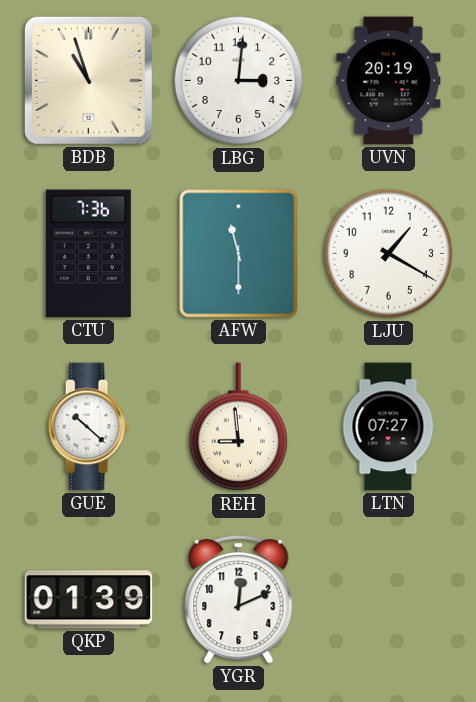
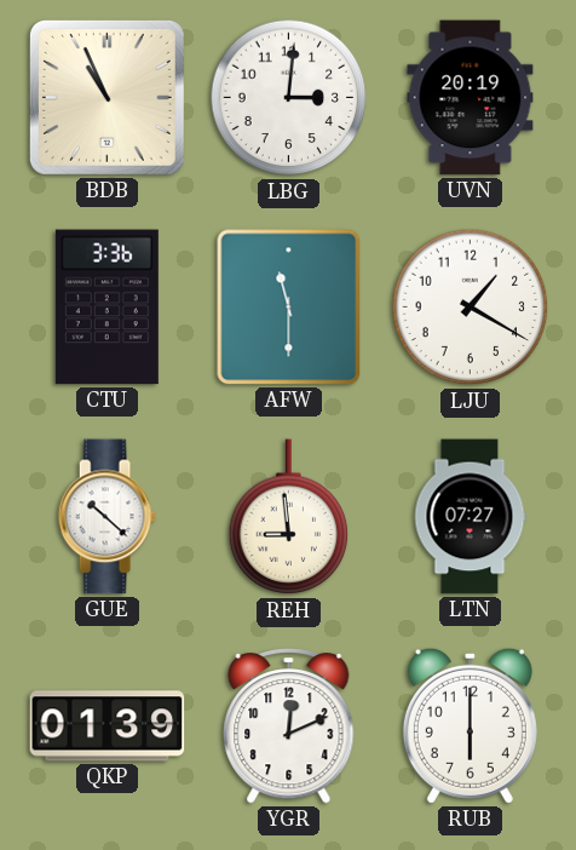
BDB: 10:57 -> 10:56
CTU: 7:36 -> 3:36
RUB: none -> 6:00
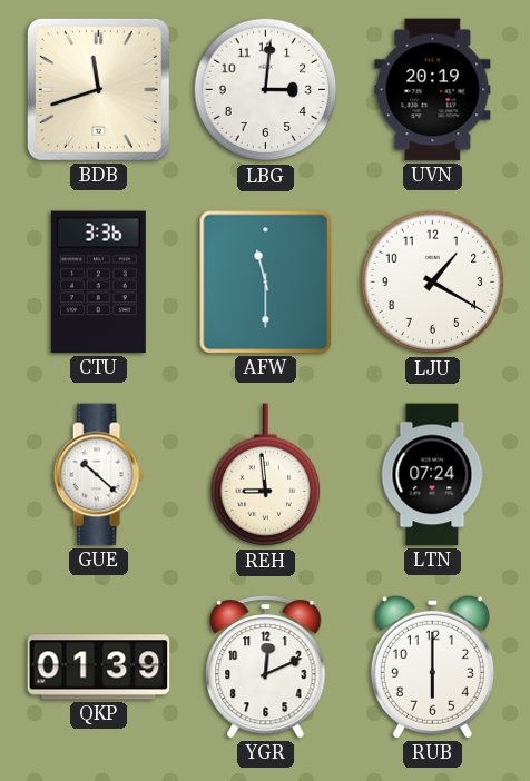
BDB: 10:56 -> 11:42
LTN: 07:27 -> 07:24
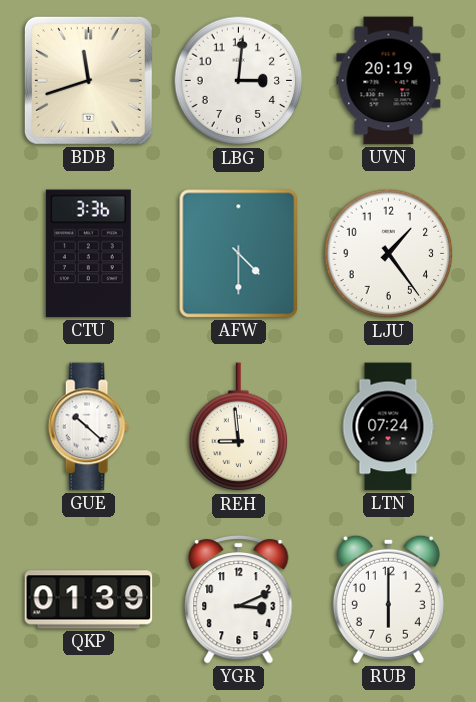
AFW: 11:30 -> 4:30
LJU: 1:20 -> 1:24
YGR: 12:11 -> 3:11
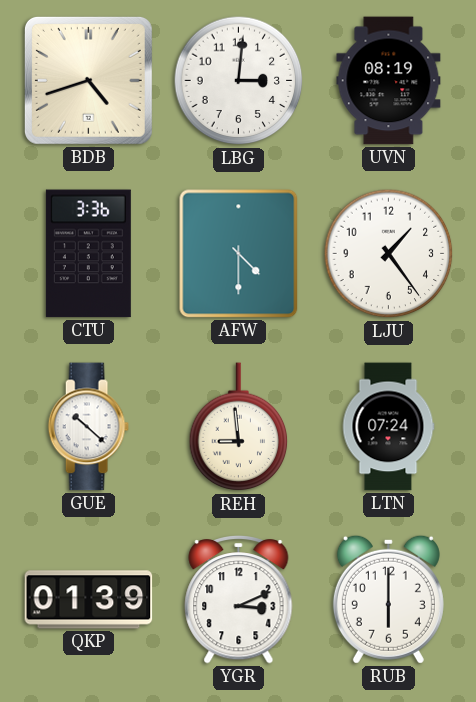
BDB: 11:42 -> 4:42
UVN: 20:19 -> 08:19
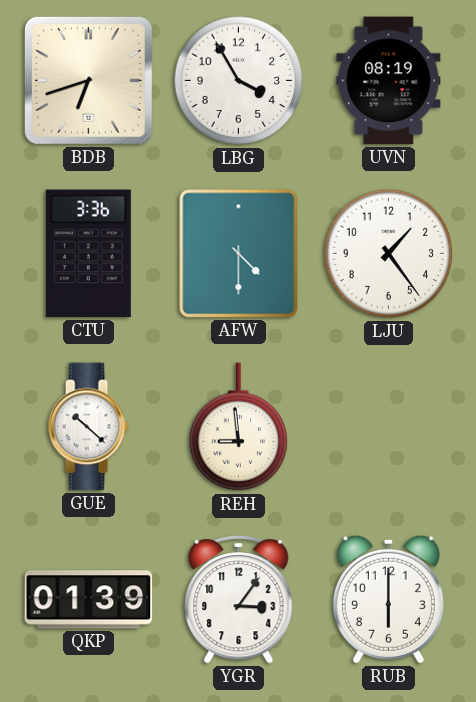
BDB: 4:42 -> 6:42
LBG: 3:01 -> 3:55
LTN: 07:24 -> none
YGR: 3:11 -> 3:06
